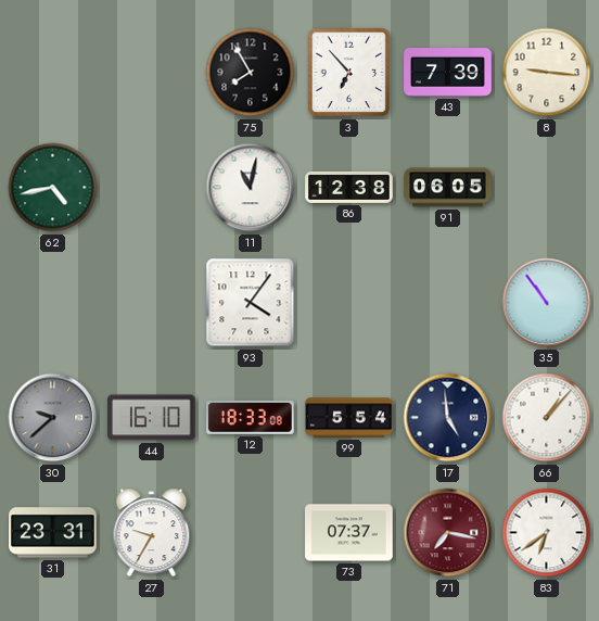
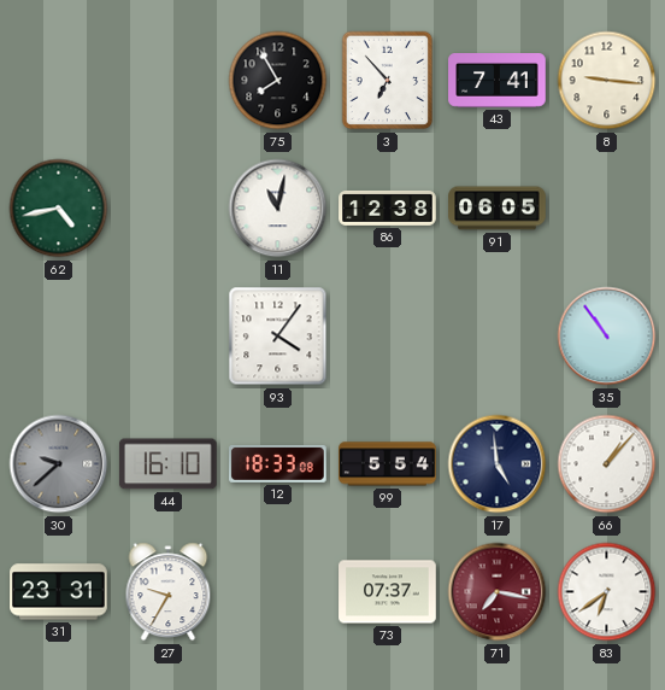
43: 7:39 -> 7:41
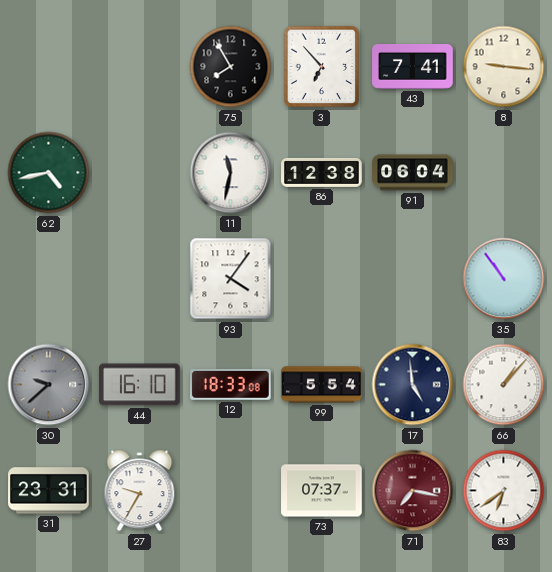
11: 11:02 -> 11:32
91: 06:05 -> 06:04
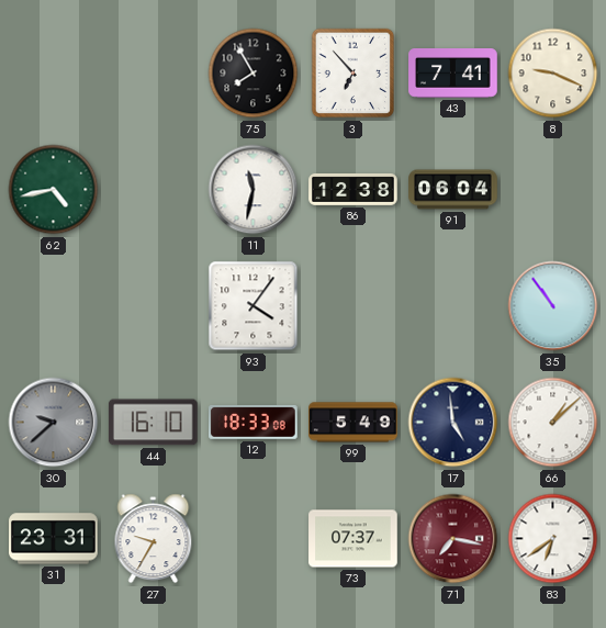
8: 9:16 -> 9:19
99: 5:54 -> 5:49
66: 1:07 -> 1:08
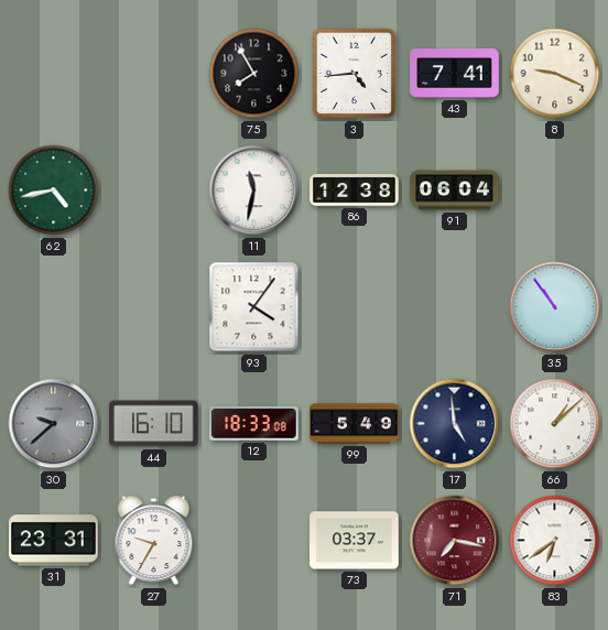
3: 6:53 -> 4:44
73: 07:37 -> 03:37
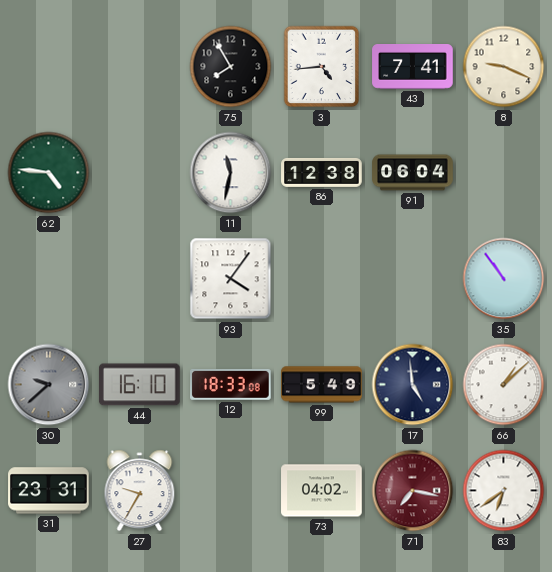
62: 4:43 -> 4:46
73: 03:37 -> 04:02
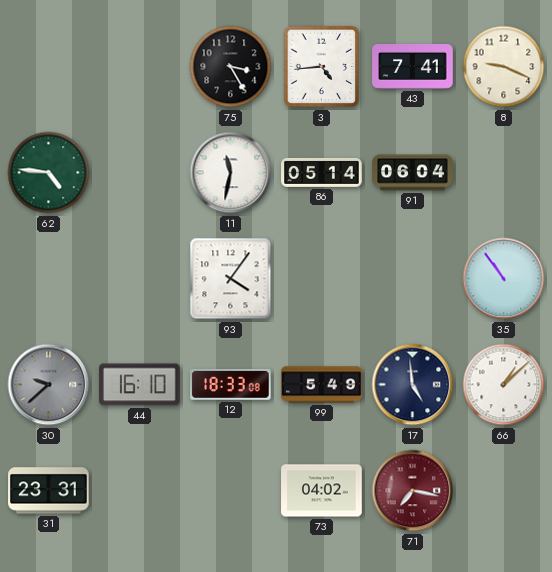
75: 7:55 -> 3:25
86: 12:38 -> 05:14
27: 9:35 -> none
83: 6:39 -> none
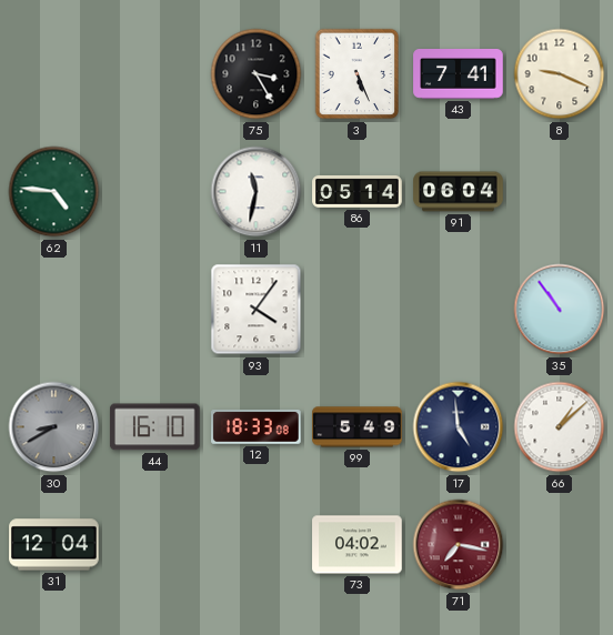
3: 4:44 -> 5:26
30: 9:38 -> 8:40
31: 23:31 -> 12:04
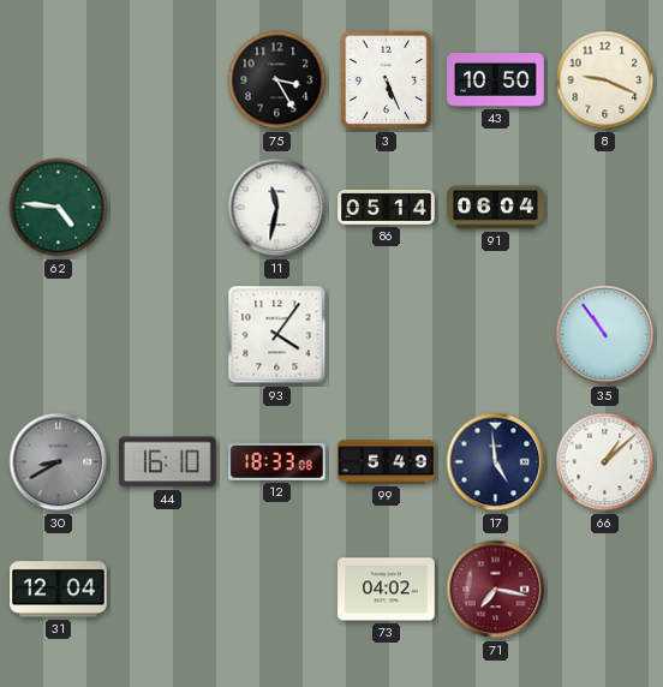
43: 7:41 -> 10:50
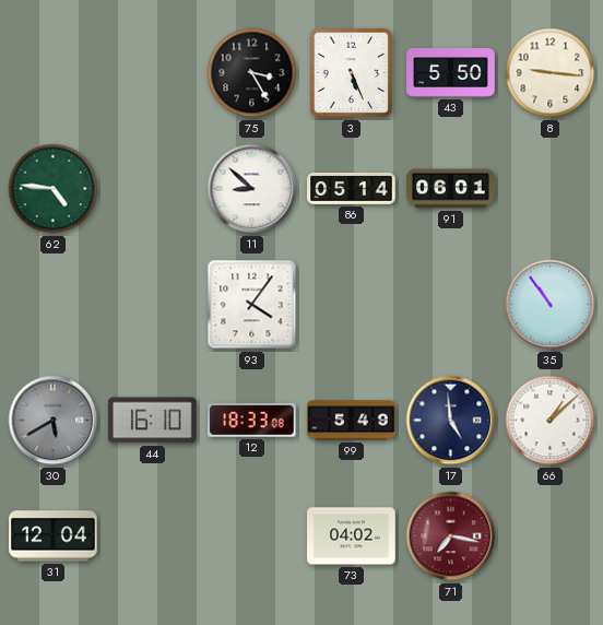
43: 10:50 -> 5:50
8: 9:19 -> 9:16
11: 11:32 -> 8:52
91: 06:04 -> 06:01
30: 8:40 -> 5:40
